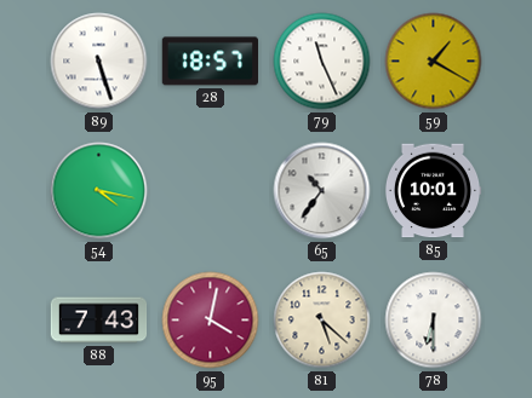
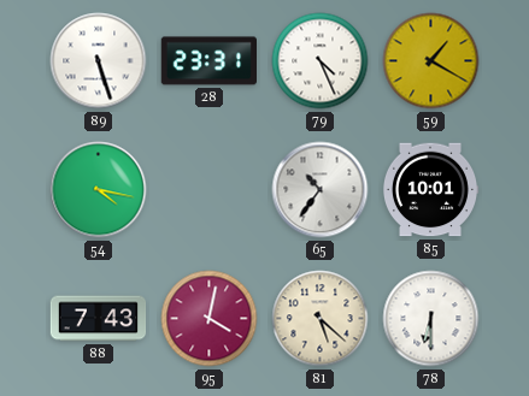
28: 18:57 -> 23:31
79: 11:26 -> 4:26
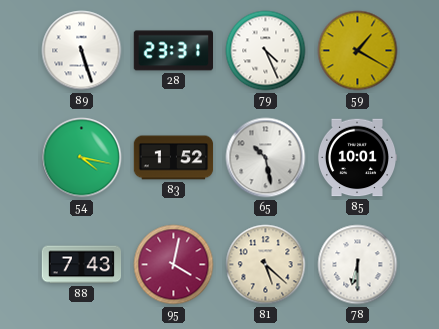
83: none -> 1:52
65: 10:36 -> 10:28
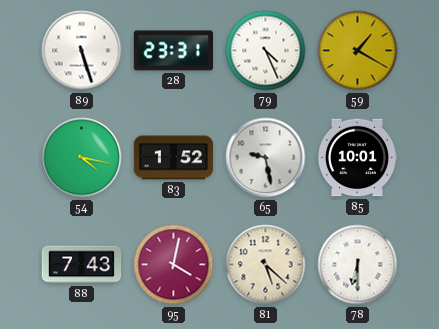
65: 10:28 -> 9:28
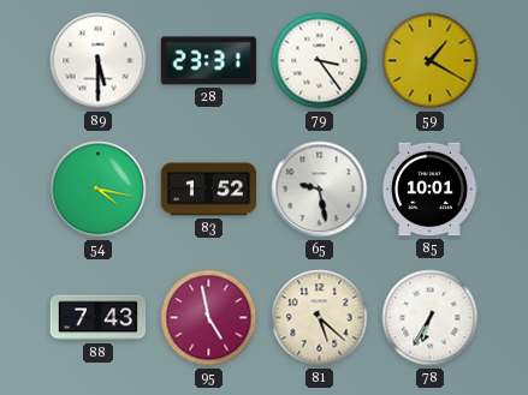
89: 5:27 -> 5:30
79: 4:26 -> 3:24
95: 4:02 -> 4:58
78: 6:30 -> 6:35
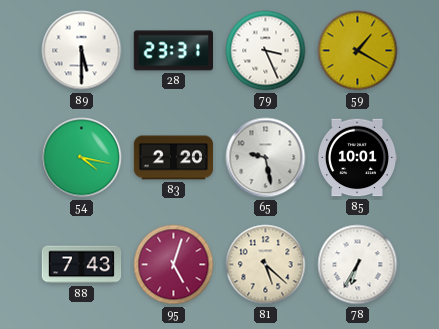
79: 3:24 -> 3:26
83: 1:52 -> 2:20
95: 4:58 -> 5:03
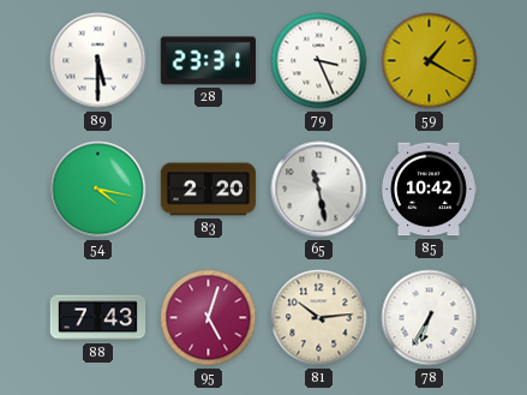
65: 9:28 -> 11:28
85: 10:01 -> 10:42
81: 5:22 -> 10:14
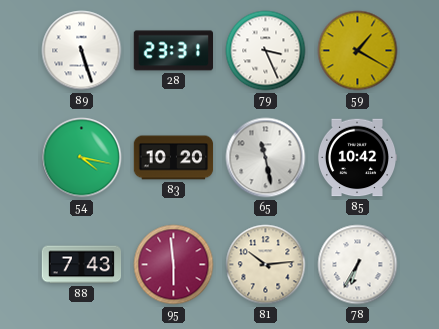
89: 5:30 -> 5:27
83: 2:20 -> 10:20
95: 5:03 -> 5:59
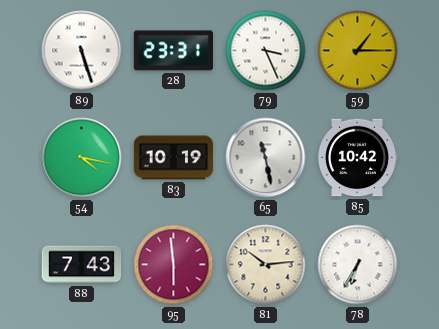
59: 1:20 -> 1:15
83: 10:20 -> 10:19
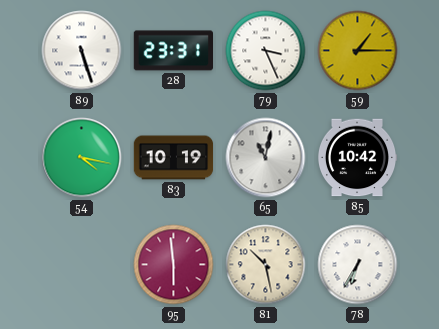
65: 11:28 -> 11:02
88: 7:43 -> none
81: 10:14 -> 10:28
